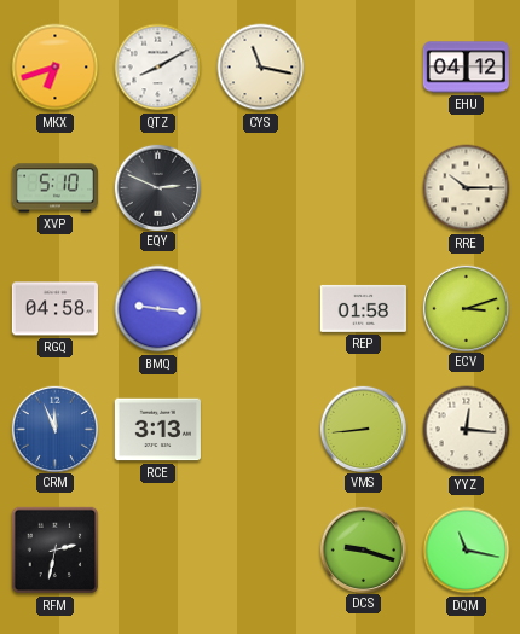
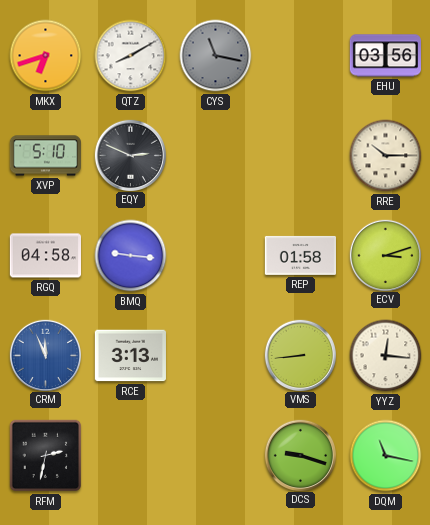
CYS dial: cream -> grey
EHU: 04:12 -> 03:56
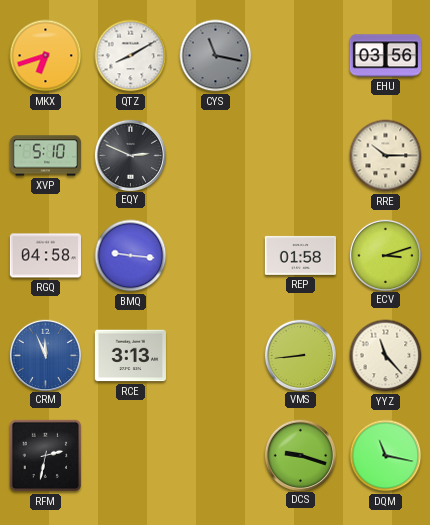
YYZ: 12:16 -> 11:23
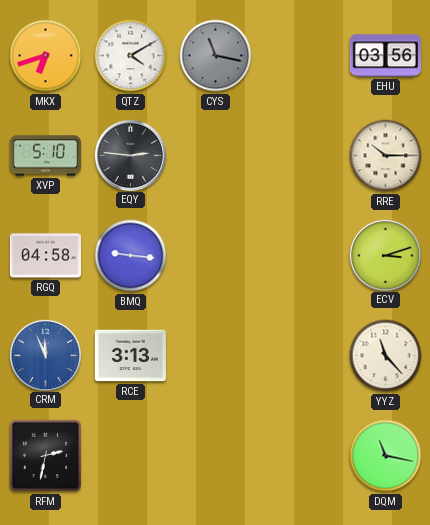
QTZ: 8:10 -> 4:10
EQY: 2:49 -> 2:46
REP: 01:58 -> none
VMS: 8:44 -> none
DCS: 9:18 -> none
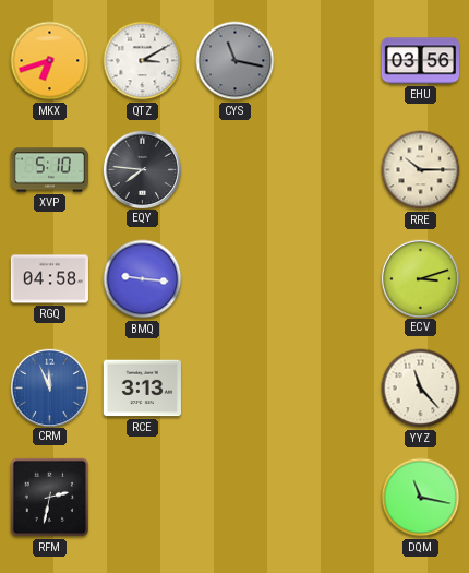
QTZ: 4:10 -> 3:10
EQY: 2:46 -> 7:46
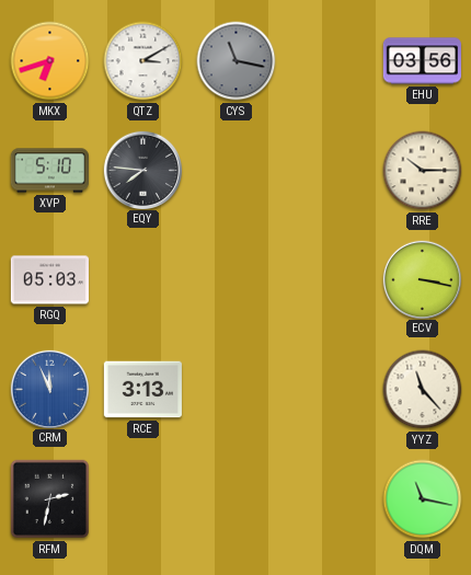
RGQ: 04:58 -> 05:03
BMQ: 9:16 -> none
ECV: 3:12 -> 3:17
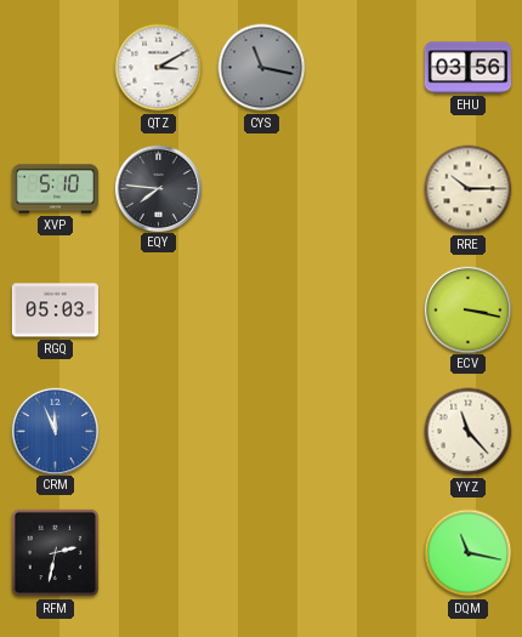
MKX: 6:42 -> none
RCE: 3:13 -> none
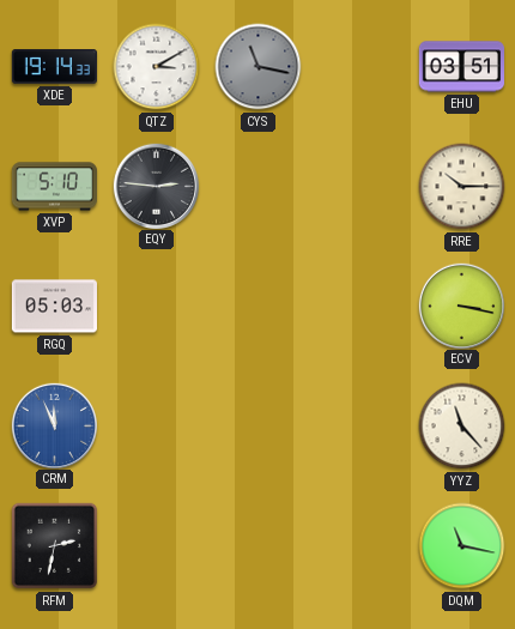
XDE: none -> 19:14
EHU: 03:56 -> 03:51
EQY: 7:46 -> 2:46
